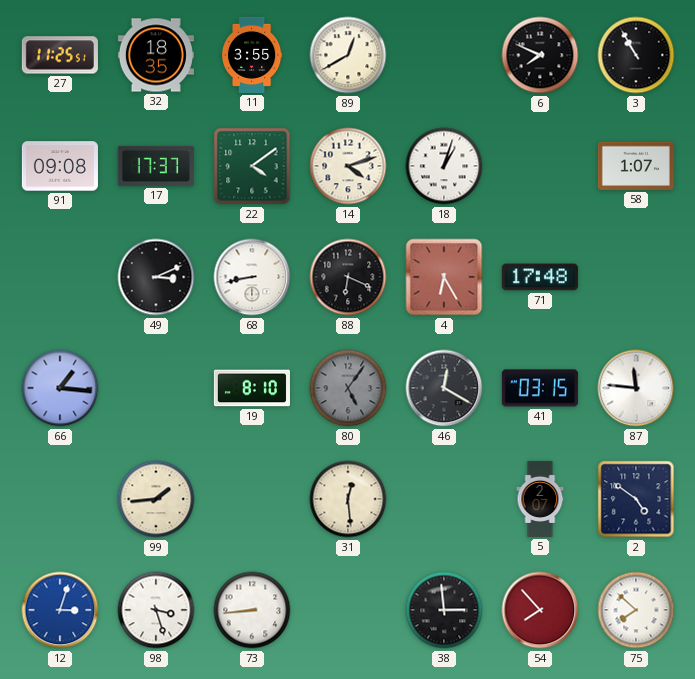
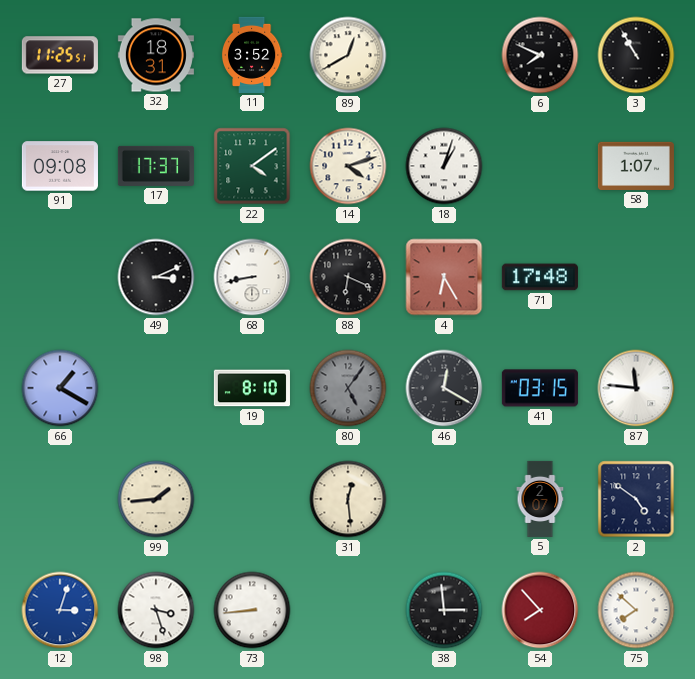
32: 18:35 -> 18:31
11: 3:55 -> 3:52
66: 1:16 -> 1:20
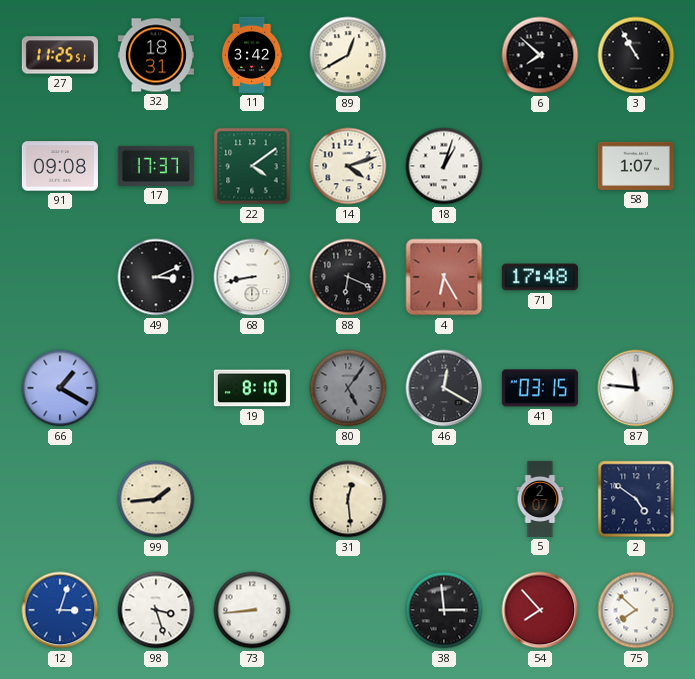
11: 3:52 -> 3:42
6: 7:49 -> 7:52
